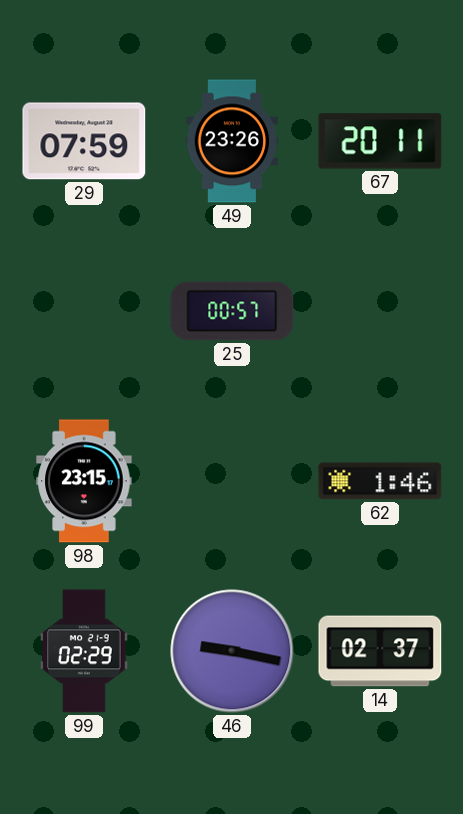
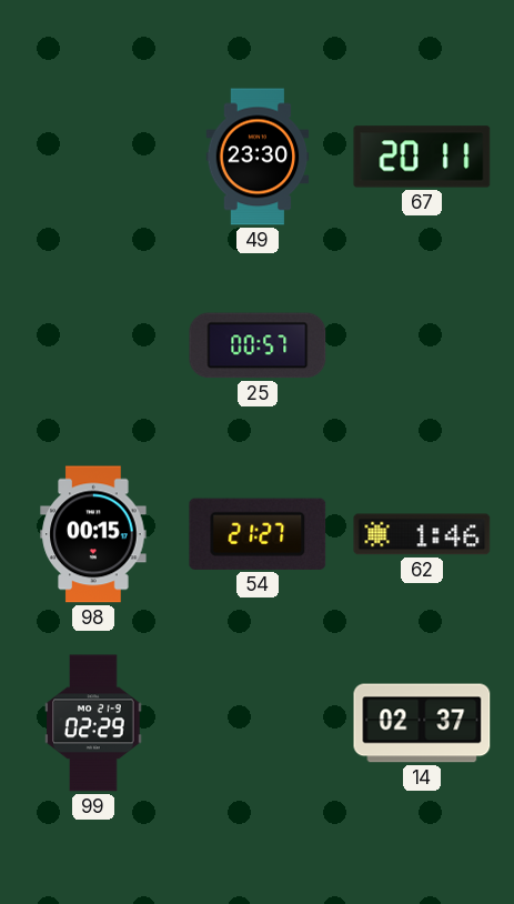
29: 07:59 -> none
49: 23:26 -> 23:30
98: 23:15 -> 00:15
54: none -> 21:27
46: 9:17 -> none
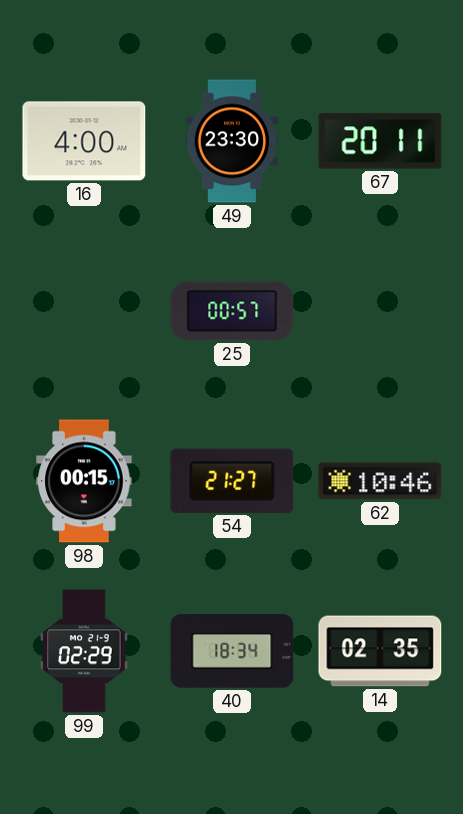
16: none -> 4:00
62: 1:46 -> 10:46
40: none -> 18:34
14: 02:37 -> 02:35
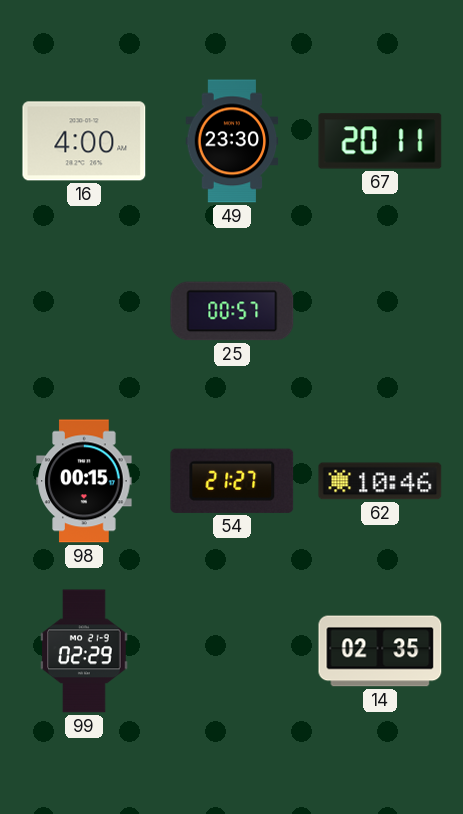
40: 18:34 -> none
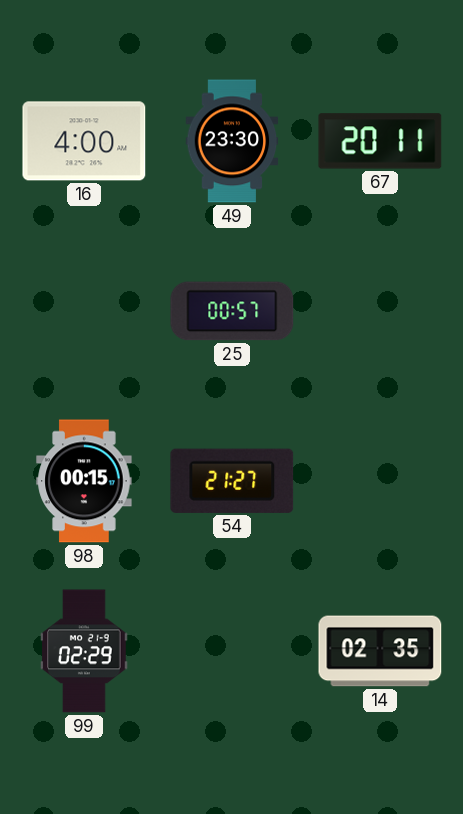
62: 10:46 -> none
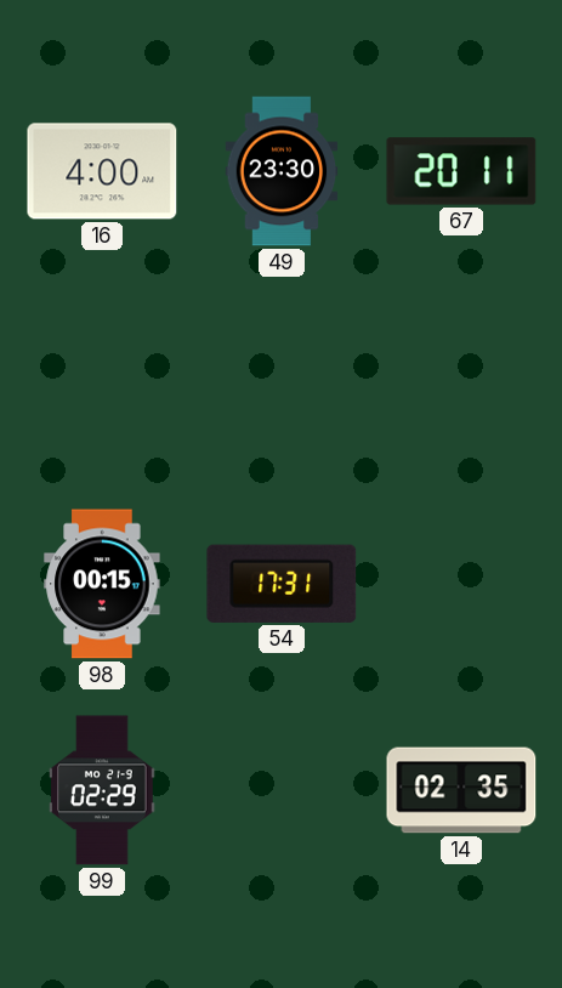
25: 00:57 -> none
54: 21:27 -> 17:31
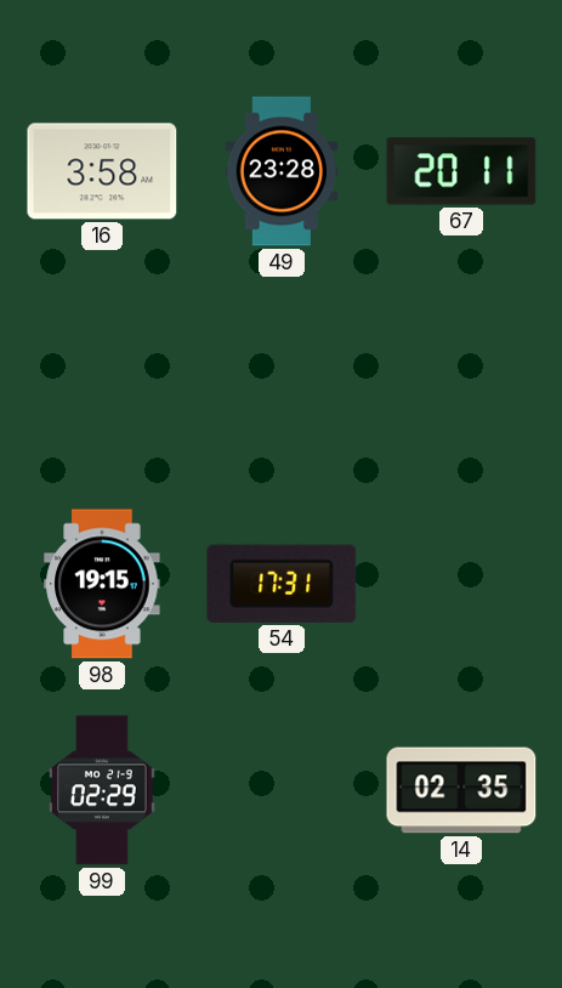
16: 4:00 -> 3:58
49: 23:30 -> 23:28
98: 00:15 -> 19:15
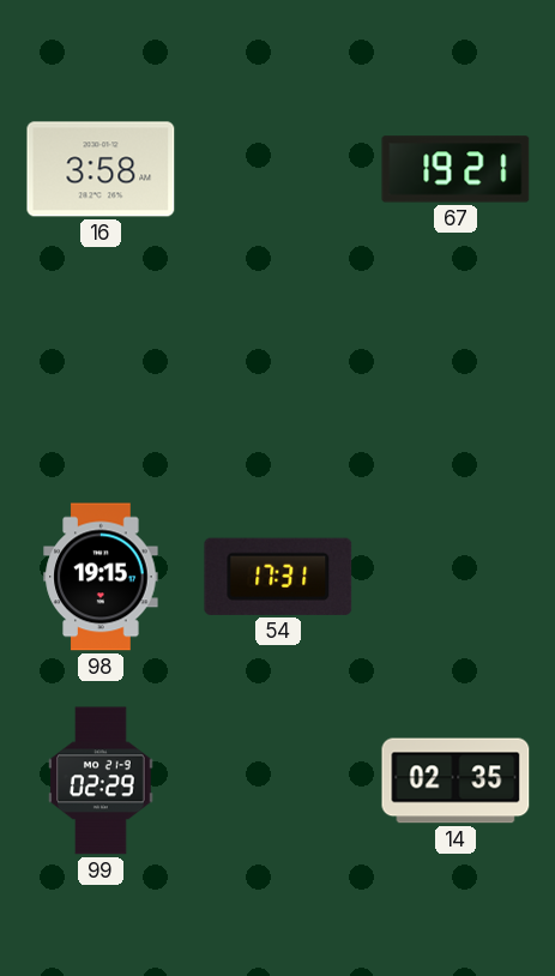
49: 23:28 -> none
67: 20:11 -> 19:21
